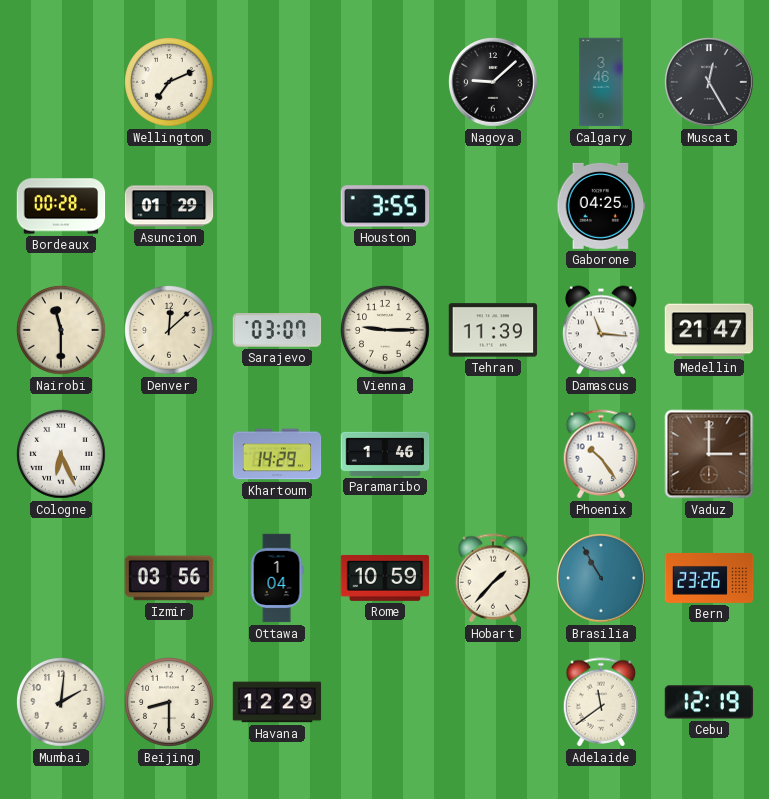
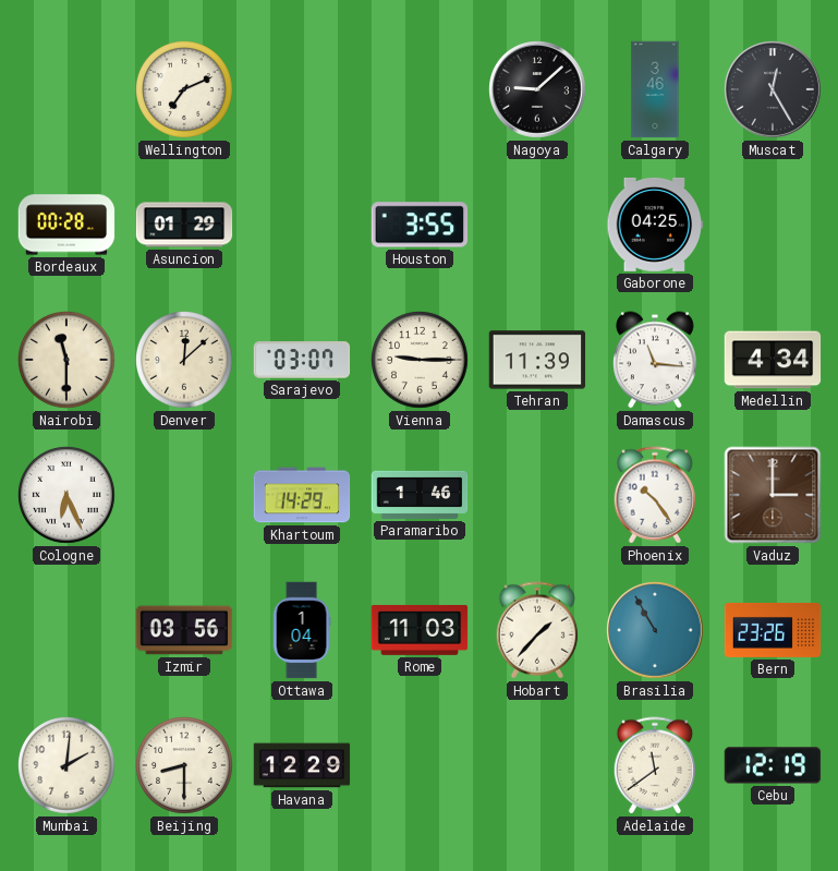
Medellin: 21:47 -> 4:34
Rome: 10:59 -> 11:03
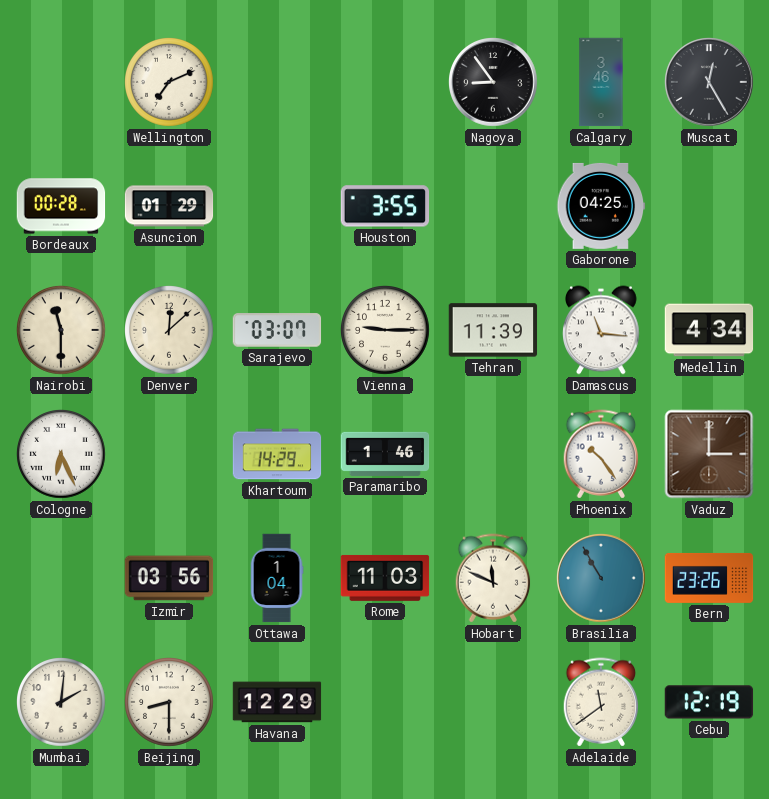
Nagoya: 9:08 -> 8:54
Hobart: 1:37 -> 11:49
